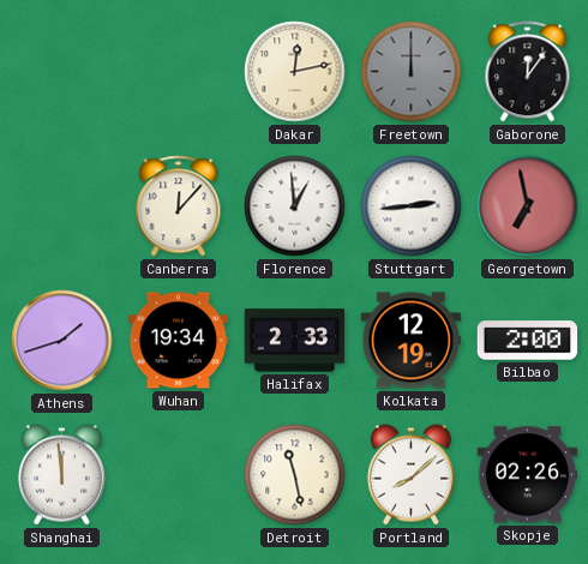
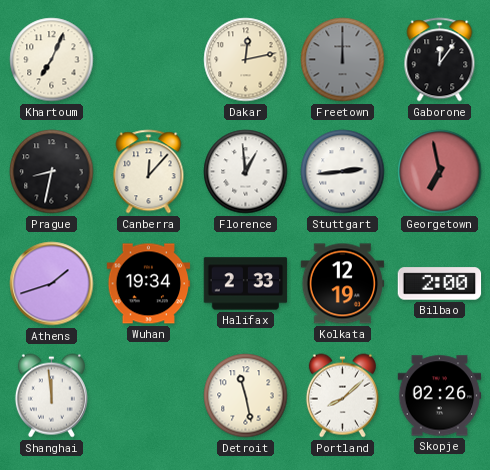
Khartoum: none -> 7:04
Prague: none -> 8:32
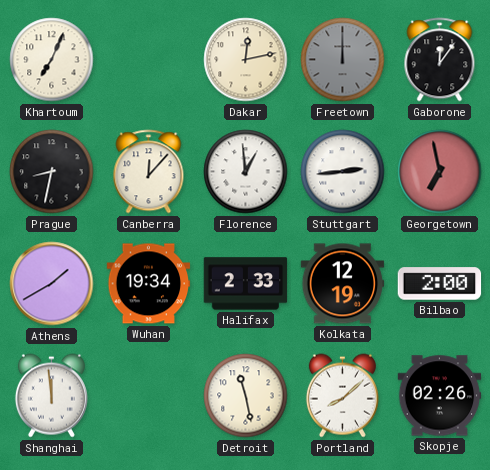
Athens: 1:42 -> 1:40
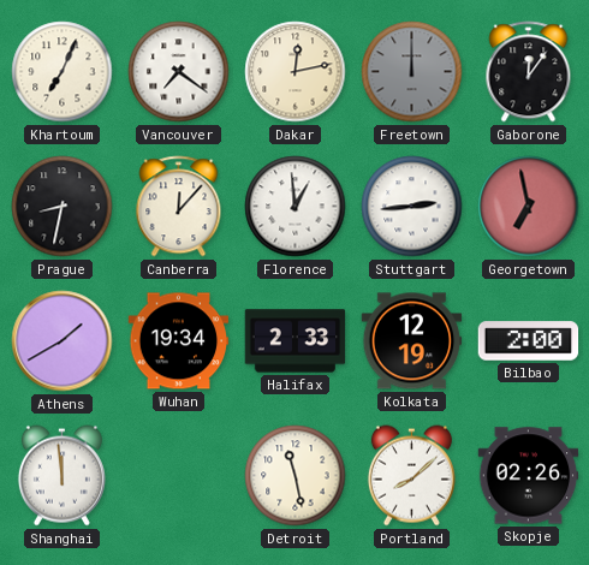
Vancouver: none -> 7:21
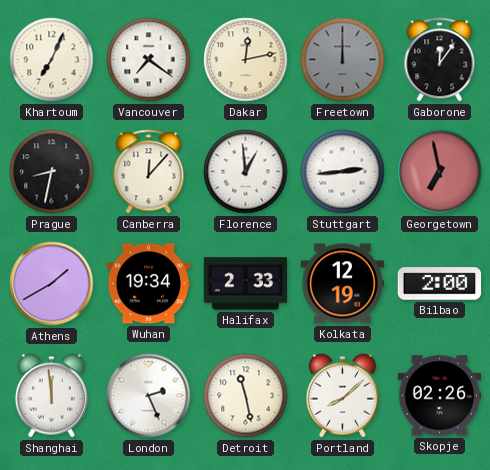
London: none -> 2:26
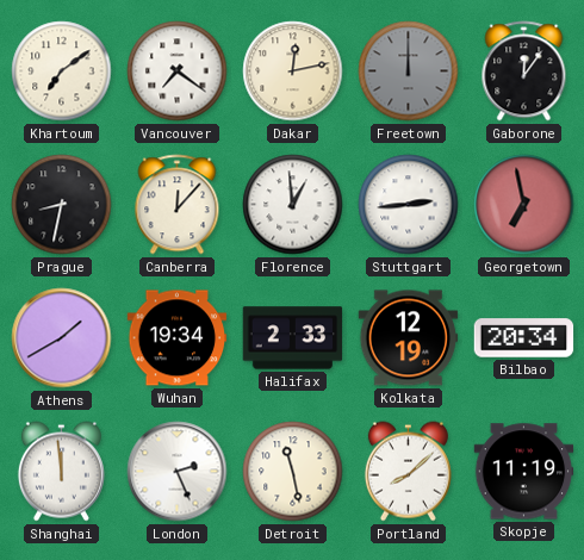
Khartoum: 7:04 -> 7:09
Bilbao: 2:00 -> 20:34
Skopje: 02:26 -> 11:19
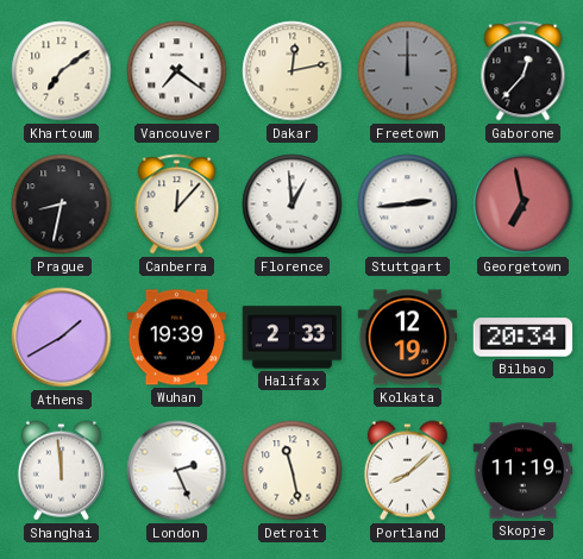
Gaborone: 12:06 -> 12:37
Wuhan: 19:34 -> 19:39
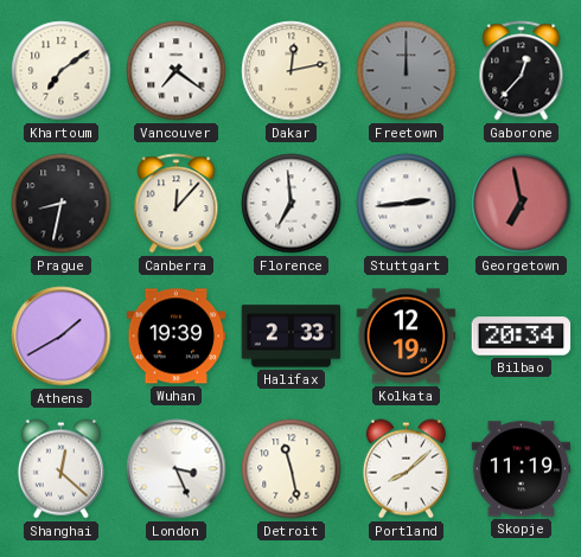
Florence: 12:59 -> 6:59
Shanghai: 11:59 -> 12:22
London: 2:26 -> 3:26
